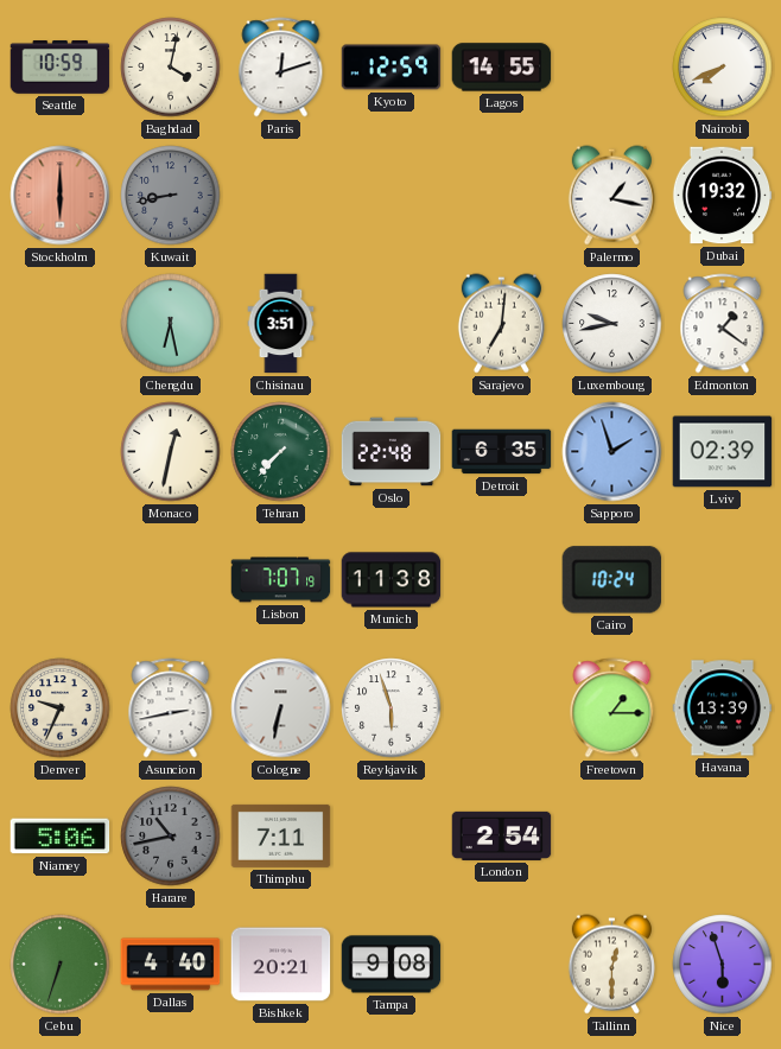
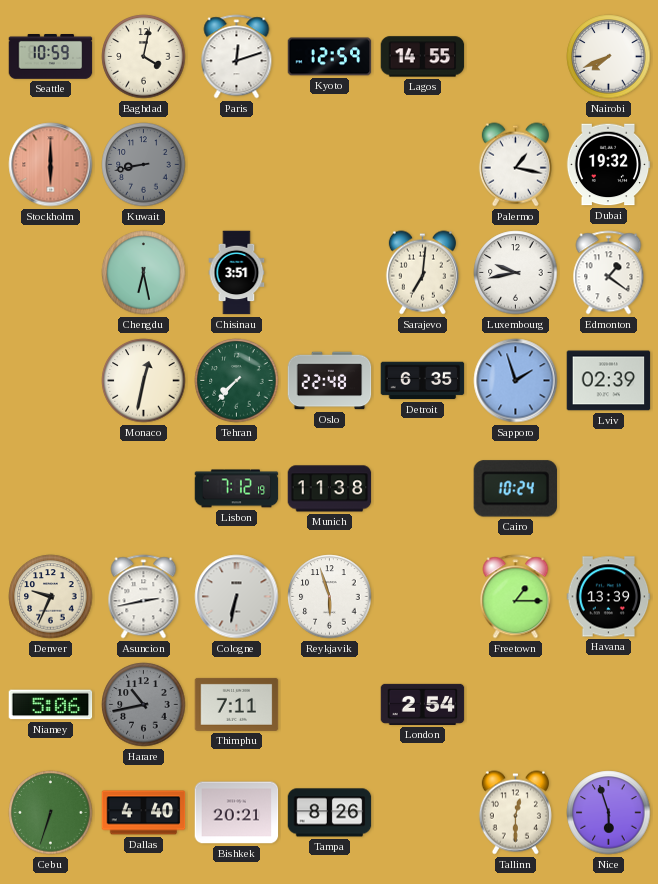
Lisbon: 7:07 -> 7:12
Tampa: 9:08 -> 8:26
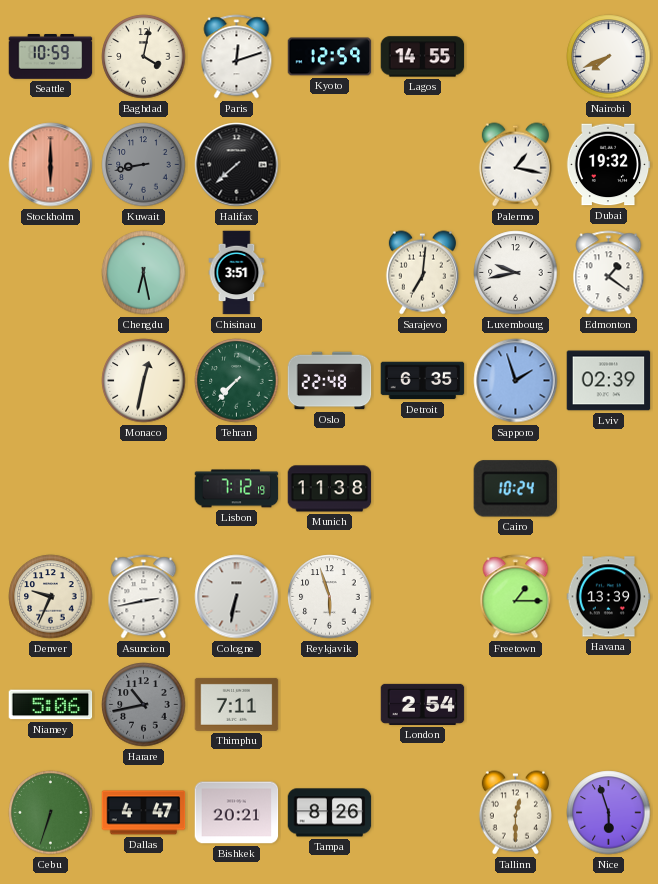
Halifax: none -> 7:38
Dallas: 4:40 -> 4:47
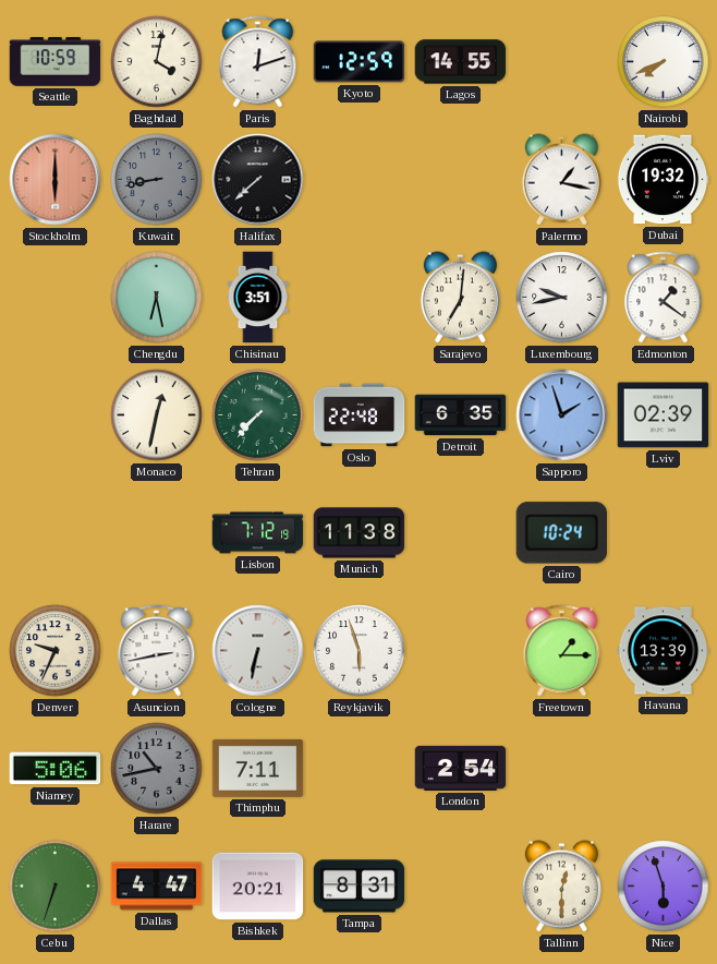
Tampa: 8:26 -> 8:31
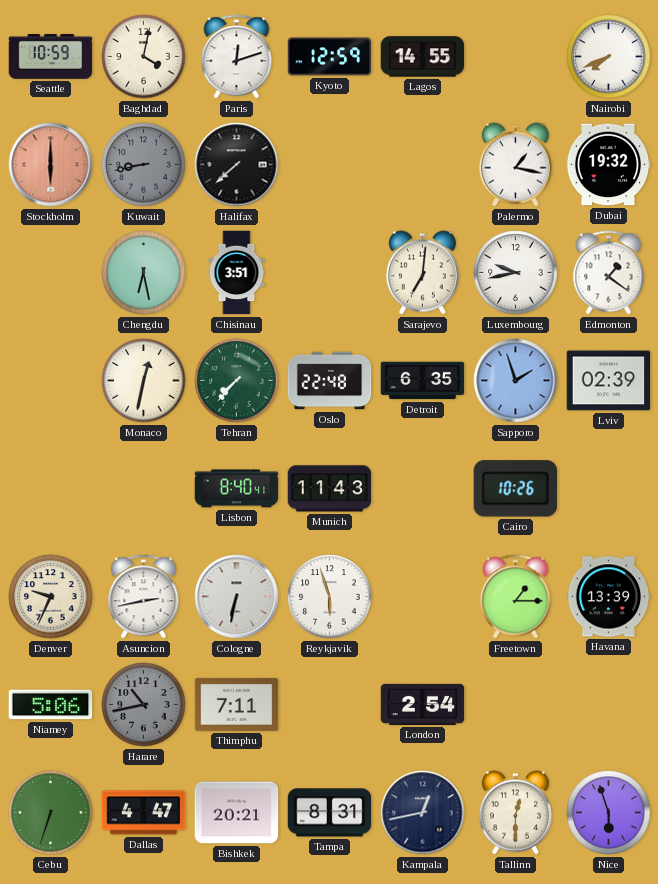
Lisbon: 7:12 -> 8:40
Munich: 11:38 -> 11:43
Cairo: 10:24 -> 10:26
Kampala: none -> 12:43
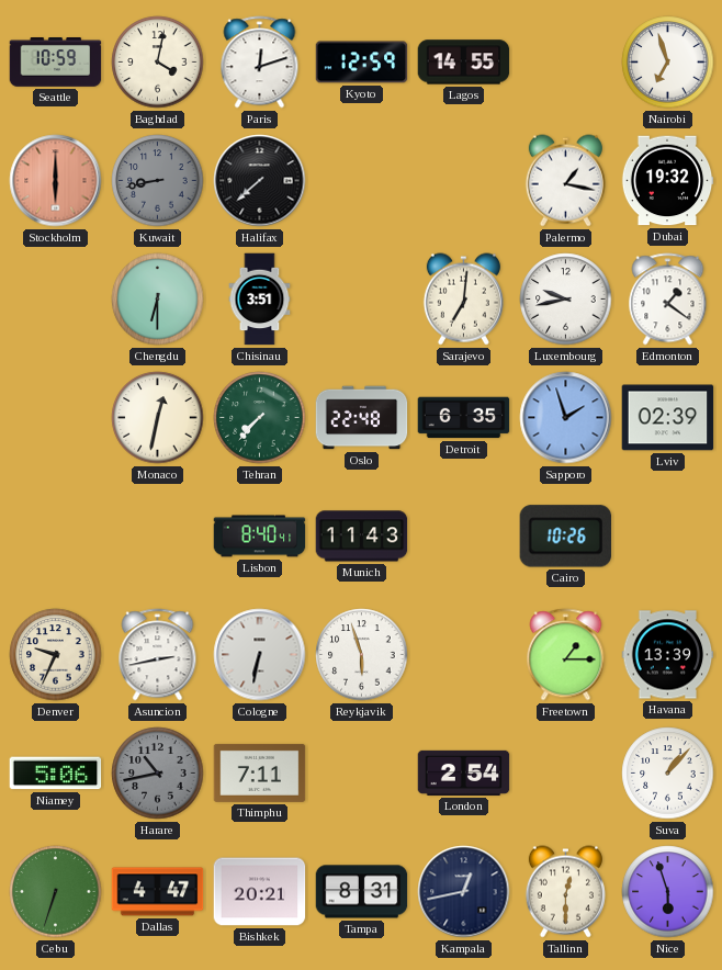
Nairobi: 7:41 -> 6:57
Chengdu: 6:28 -> 6:30
Suva: none -> 1:07
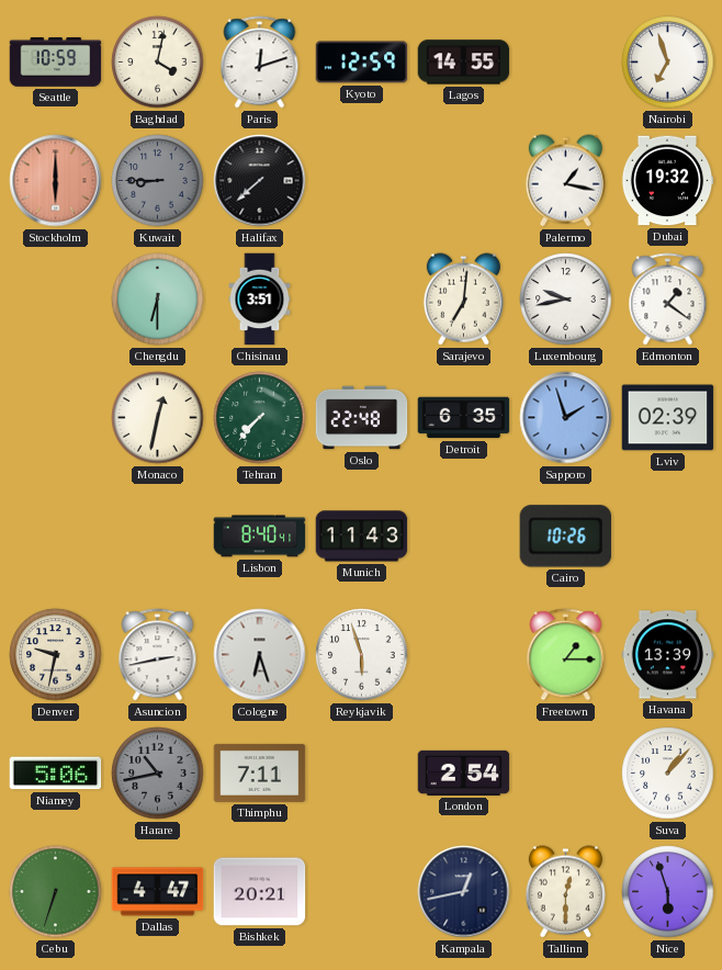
Kuwait: 8:43 -> 8:45
Denver: 9:34 -> 9:32
Cologne: 6:32 -> 6:27
Tampa: 8:31 -> none
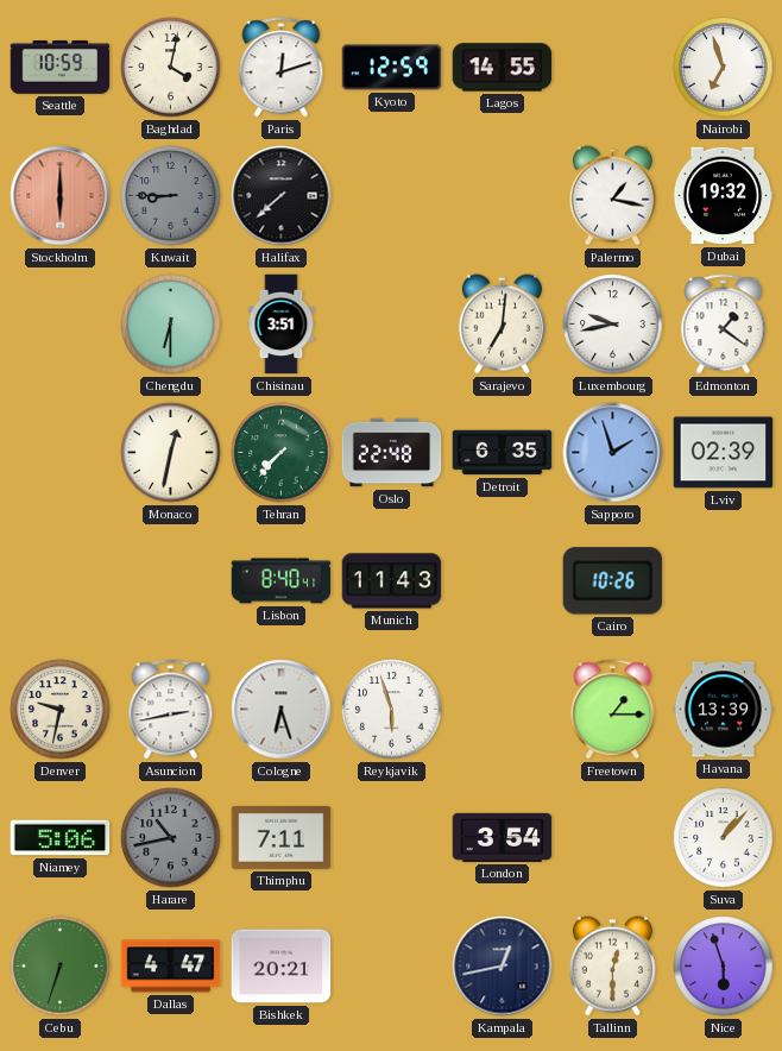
London: 2:54 -> 3:54
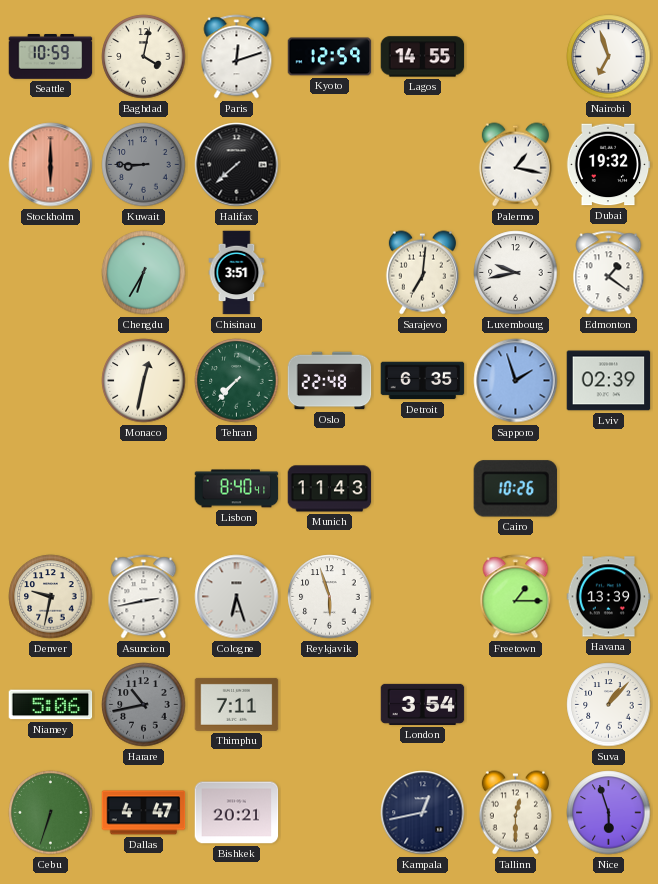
Chengdu: 6:30 -> 6:35
